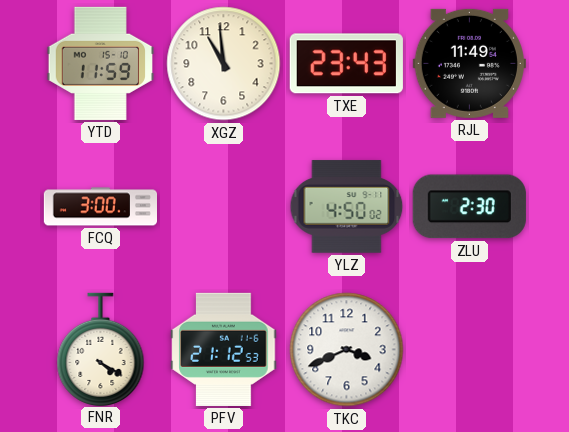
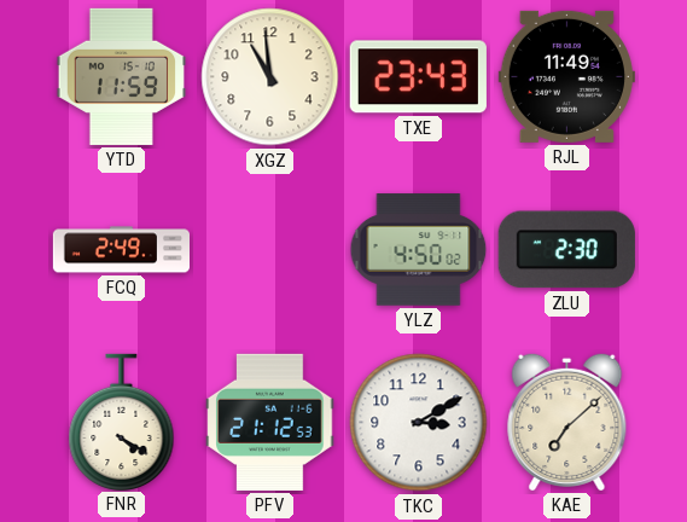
FCQ: 3:00 -> 2:49
TKC: 3:41 -> 3:10
KAE: none -> 7:08
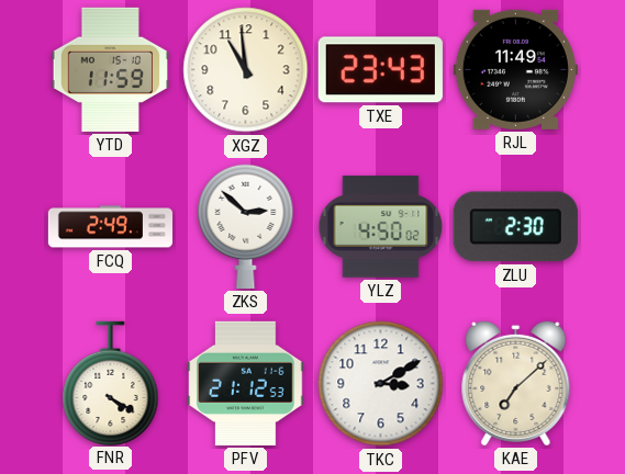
ZKS: none -> 2:52
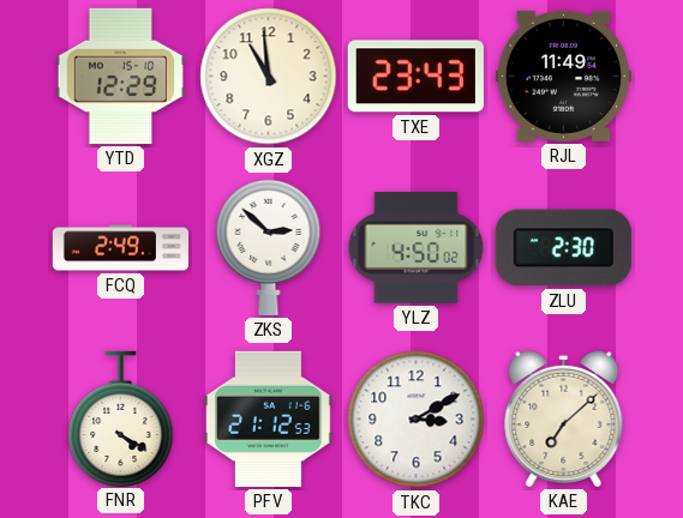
YTD: 11:59 -> 12:29
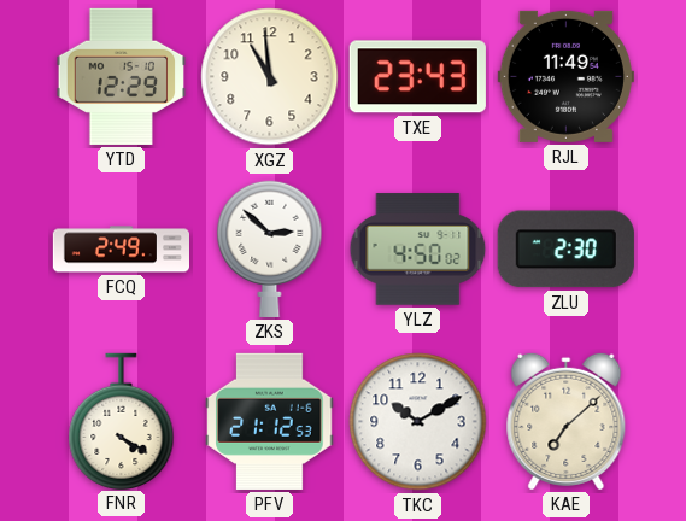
TKC: 3:10 -> 10:10
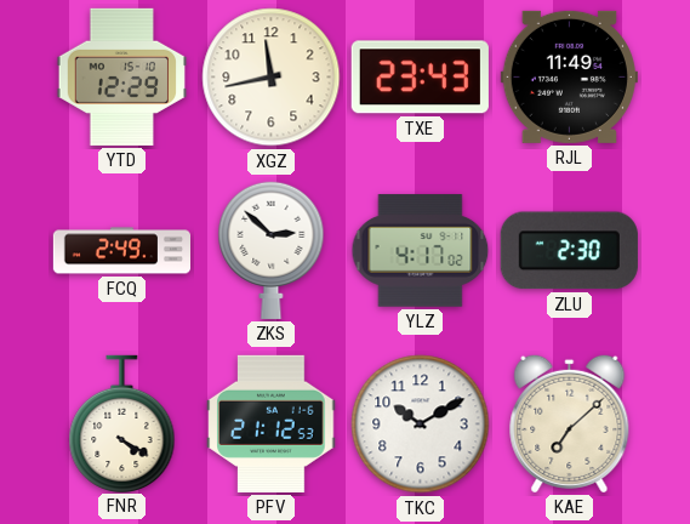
XGZ: 10:59 -> 11:43
YLZ: 4:50 -> 4:17
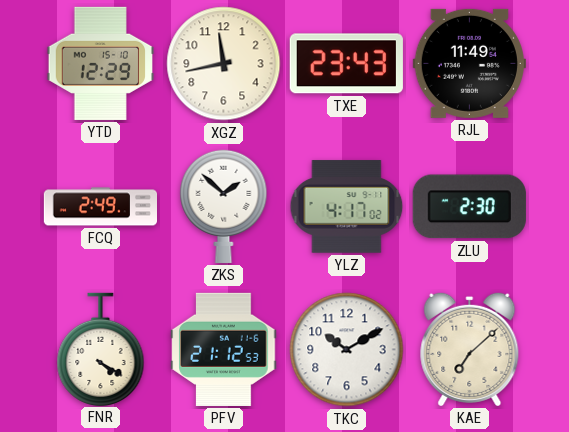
ZKS: 2:52 -> 1:52
